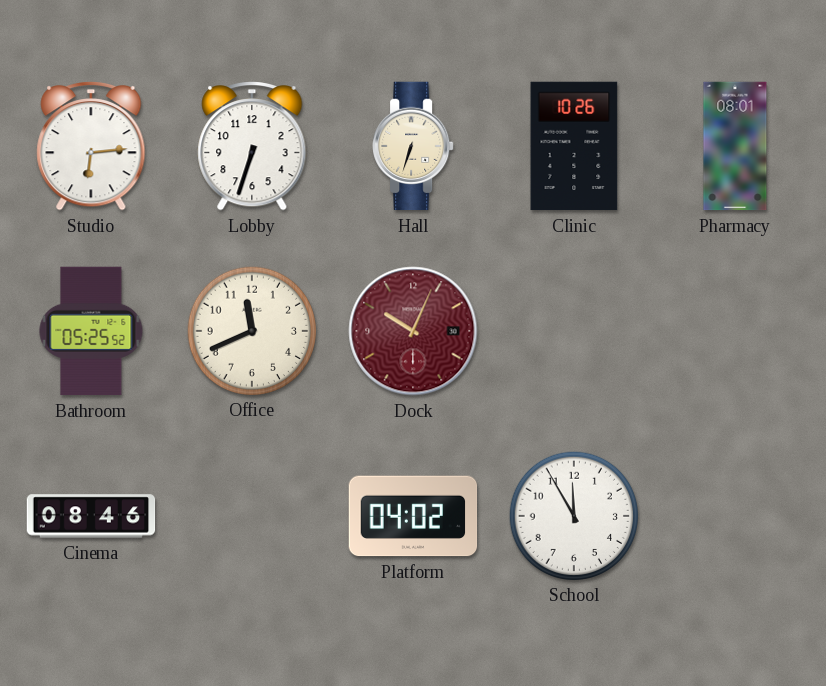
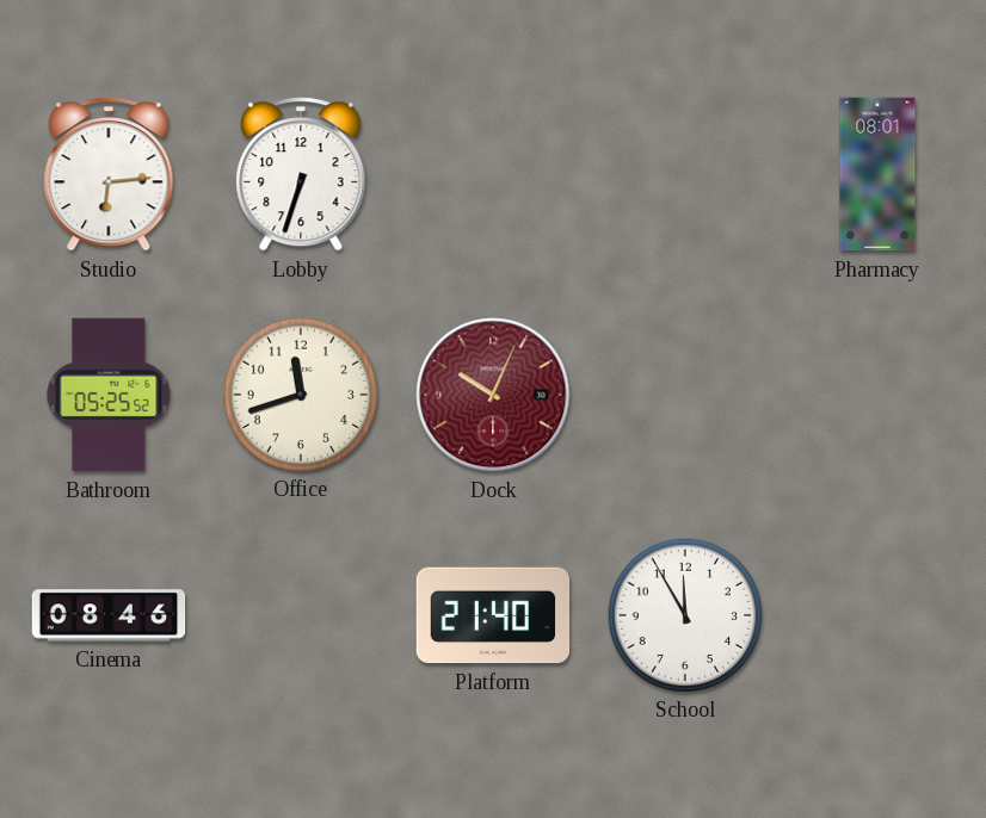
Hall: 6:33 -> none
Clinic: 10:26 -> none
Office: 11:41 -> 11:42
Platform: 04:02 -> 21:40
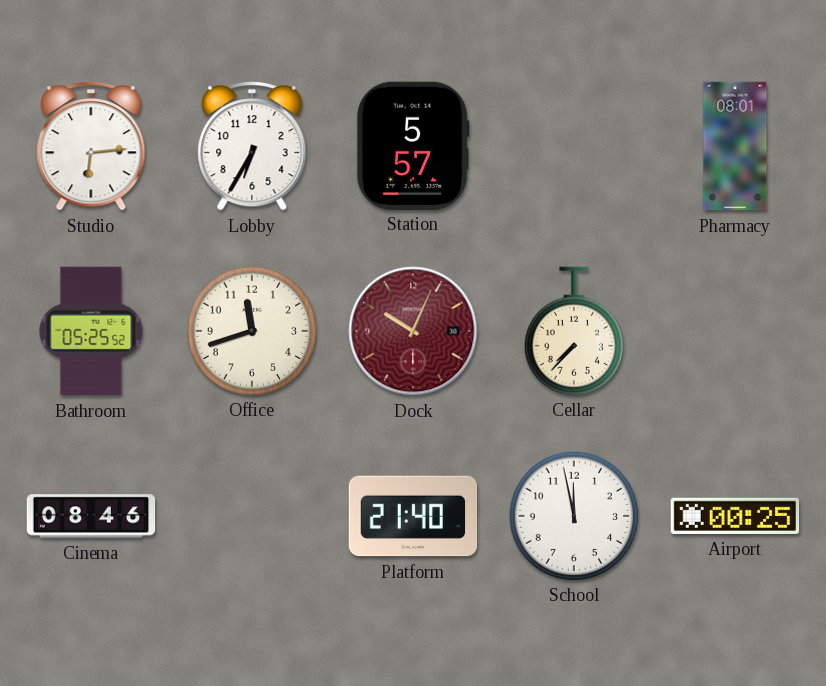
Lobby: 6:33 -> 6:35
Station: none -> 5:57
Cellar: none -> 7:37
School: 11:55 -> 11:58
Airport: none -> 00:25
